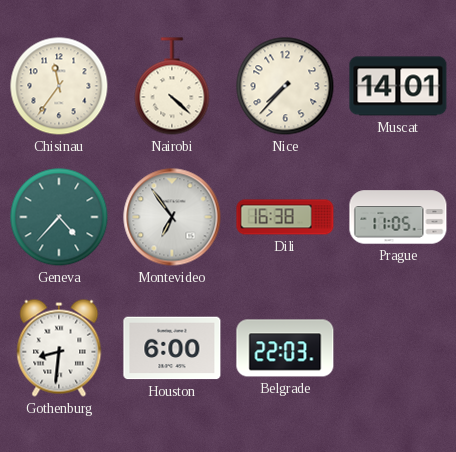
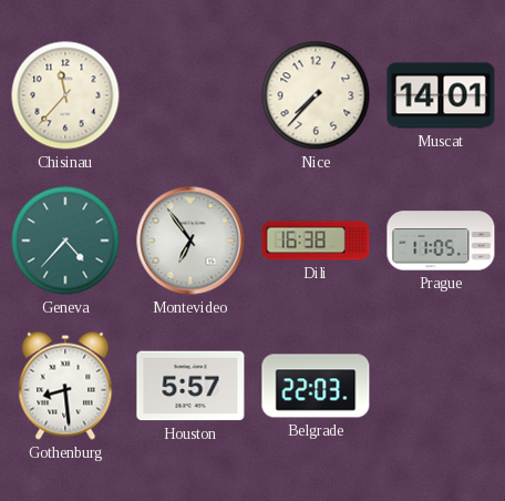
Chisinau: 11:36 -> 11:37
Nairobi: 4:22 -> none
Gothenburg: 8:31 -> 8:29
Houston: 6:00 -> 5:57
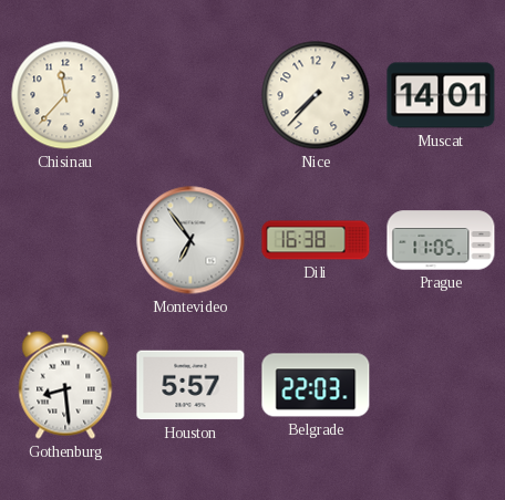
Geneva: 4:37 -> none
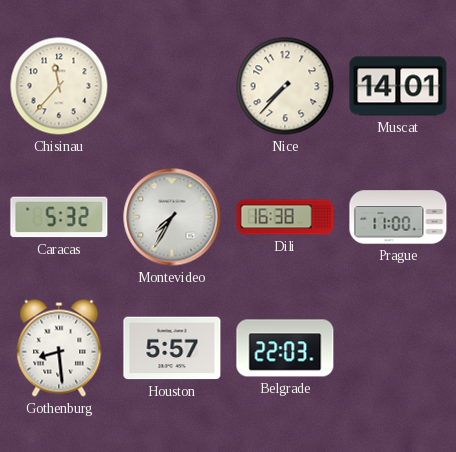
Caracas: none -> 5:32
Montevideo: 6:54 -> 7:35
Prague: 11:05 -> 11:00
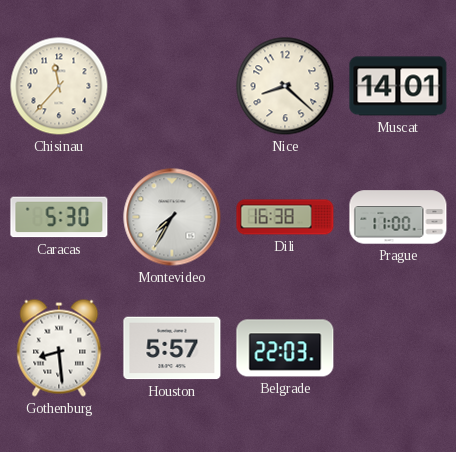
Nice: 7:37 -> 8:22
Caracas: 5:32 -> 5:30
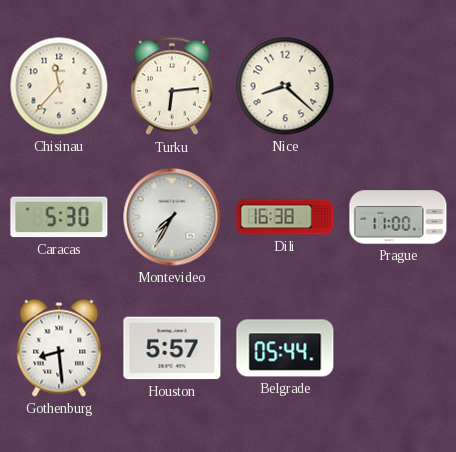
Turku: none -> 6:14
Muscat: 14:01 -> none
Belgrade: 22:03 -> 05:44
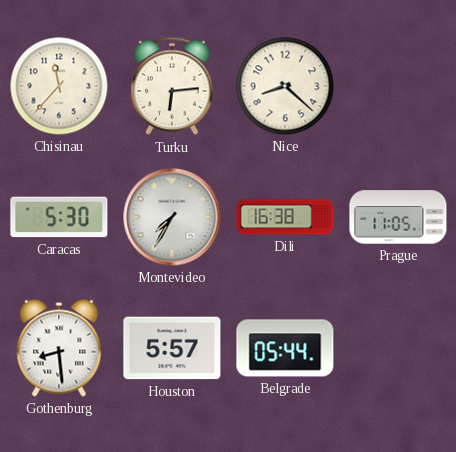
Prague: 11:00 -> 11:05
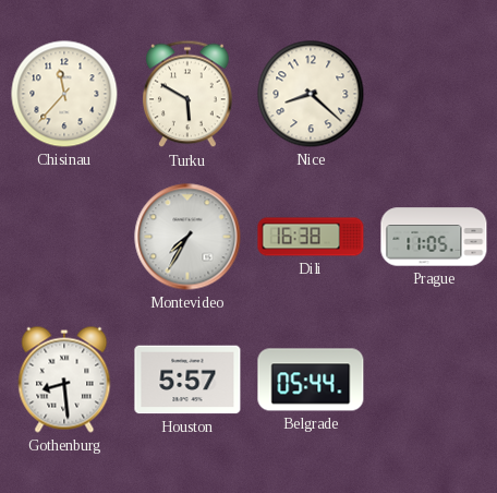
Turku: 6:14 -> 5:50
Caracas: 5:30 -> none
